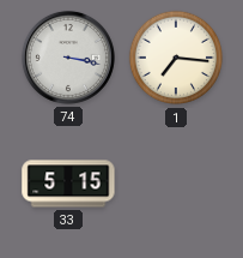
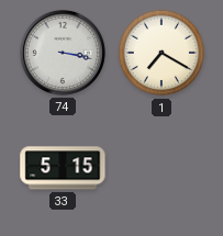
1: 7:16 -> 7:20
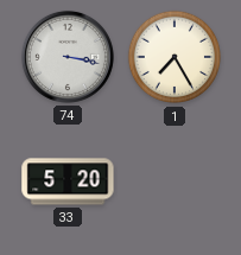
1: 7:20 -> 7:25
33: 5:15 -> 5:20
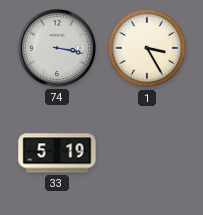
1: 7:25 -> 3:25
33: 5:20 -> 5:19
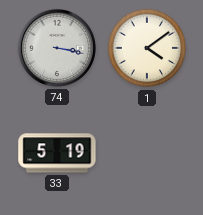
1: 3:25 -> 4:09
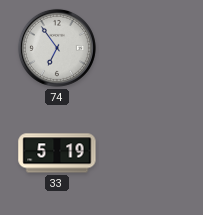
74: 3:17 -> 6:54
1: 4:09 -> none
